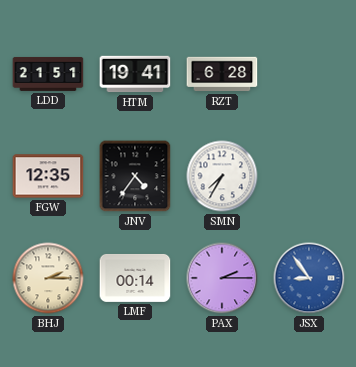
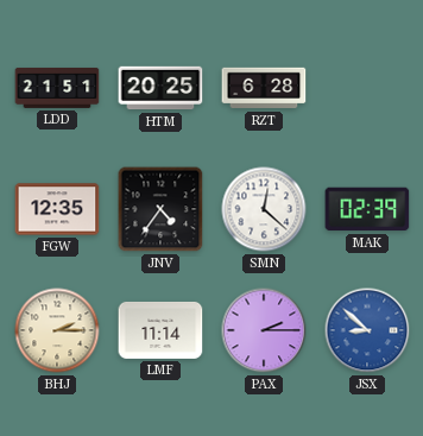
HTM: 19:41 -> 20:25
SMN: 7:35 -> 12:22
MAK: none -> 02:39
LMF: 00:14 -> 11:14
JSX: 8:54 -> 8:52
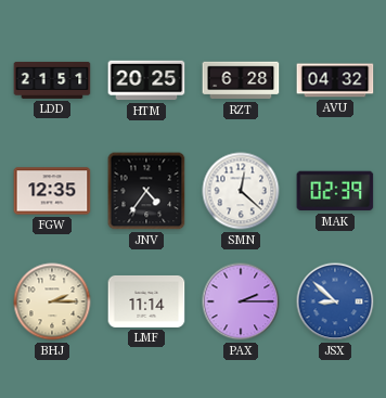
AVU: none -> 04:32
